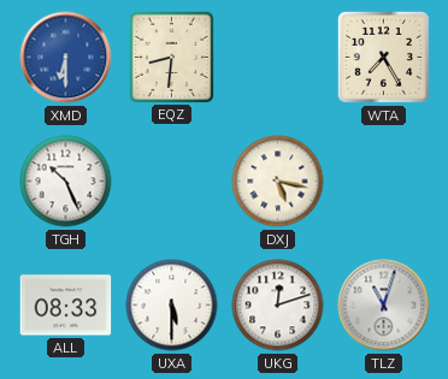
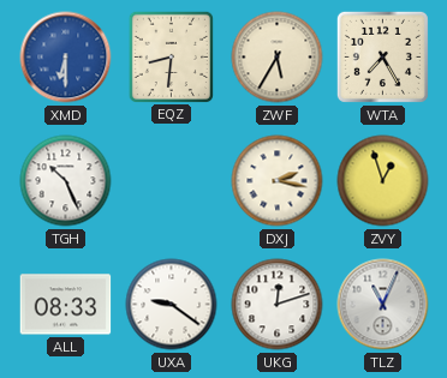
ZWF: none -> 5:35
DXJ: 5:17 -> 2:17
ZVY: none -> 12:57
UXA: 5:30 -> 9:21
TLZ: 11:03 -> 11:04
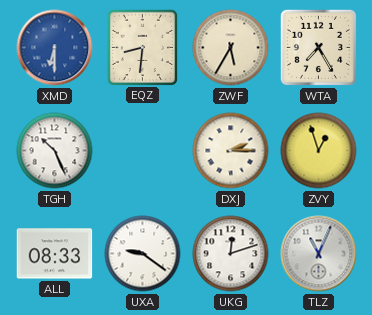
DXJ: 2:17 -> 2:15
